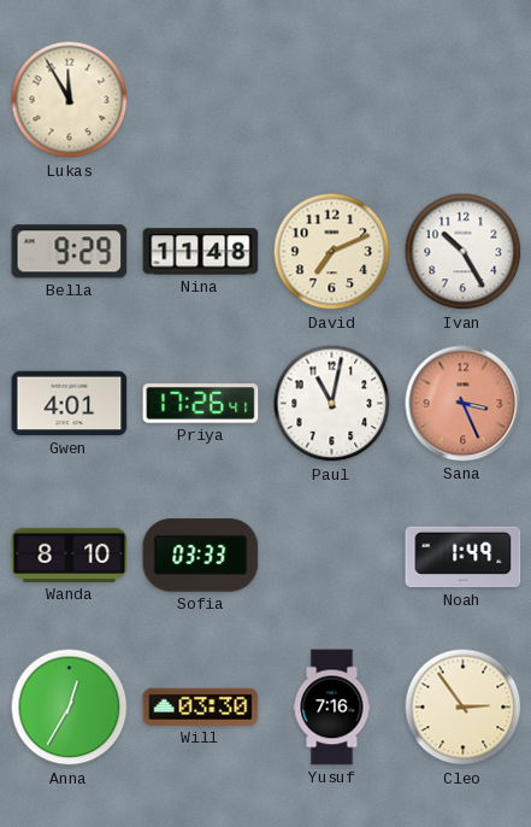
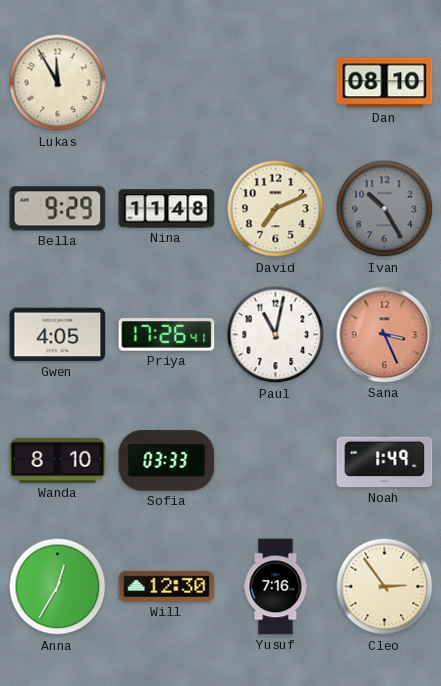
Dan: none -> 08:10
Ivan dial: white -> grey
Gwen: 4:01 -> 4:05
Will: 03:30 -> 12:30
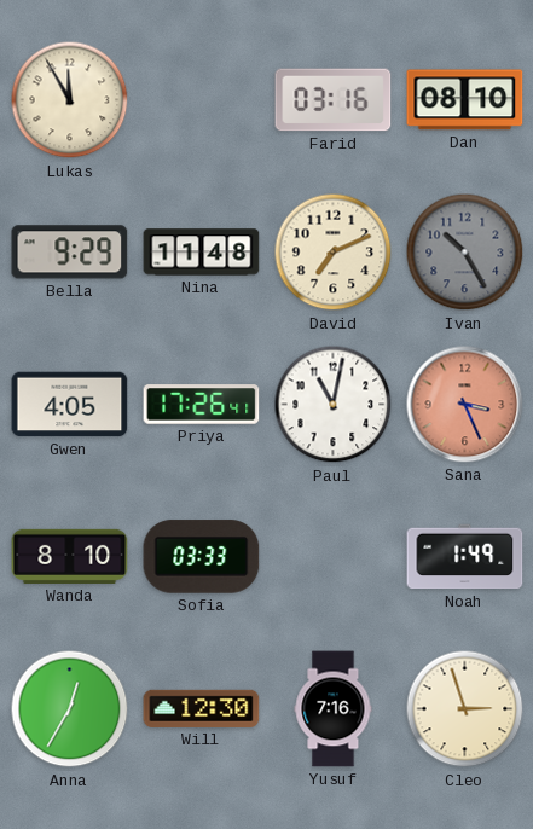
Farid: none -> 03:16
Cleo: 2:54 -> 2:57
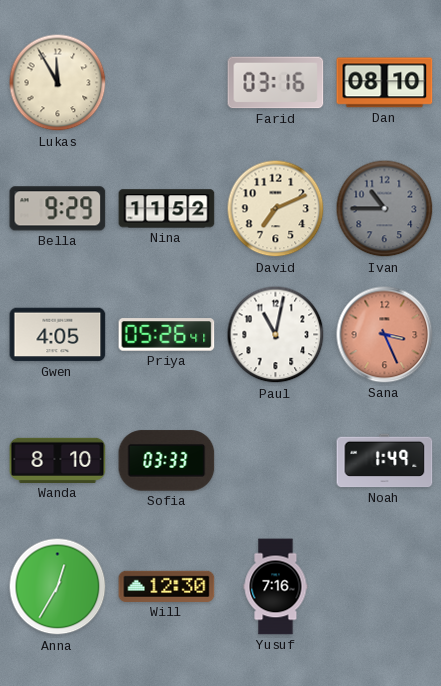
Nina: 11:48 -> 11:52
Ivan: 10:25 -> 10:45
Priya: 17:26 -> 05:26
Cleo: 2:57 -> none
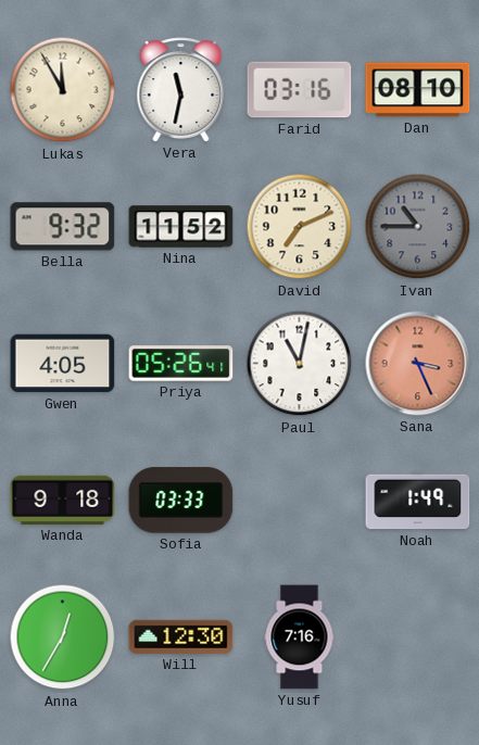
Vera: none -> 11:32
Bella: 9:29 -> 9:32
Wanda: 8:10 -> 9:18
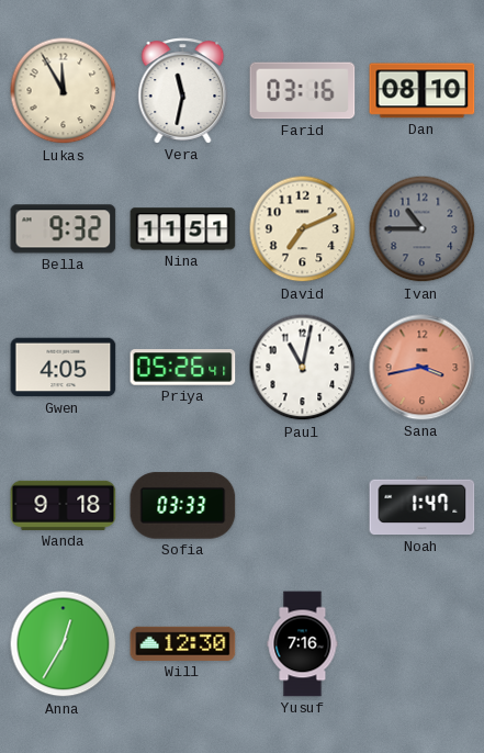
Nina: 11:52 -> 11:51
Sana: 3:26 -> 3:43
Noah: 1:49 -> 1:47
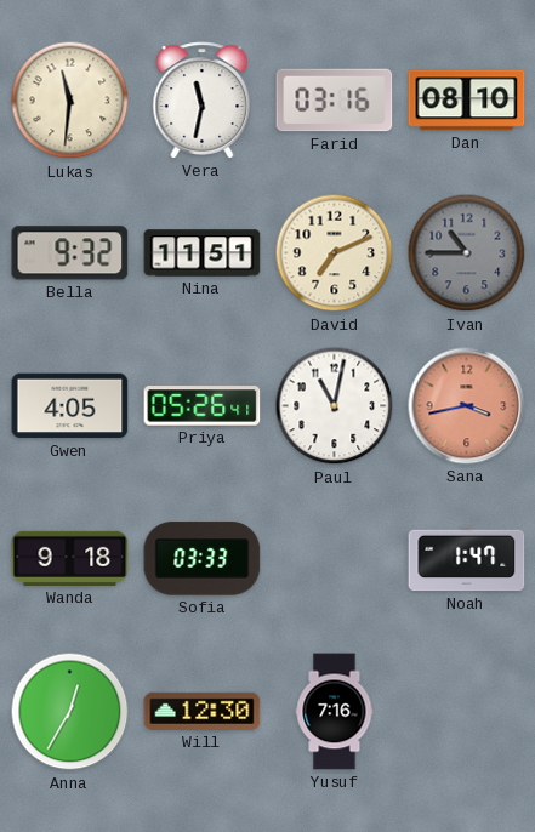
Lukas: 11:55 -> 11:31
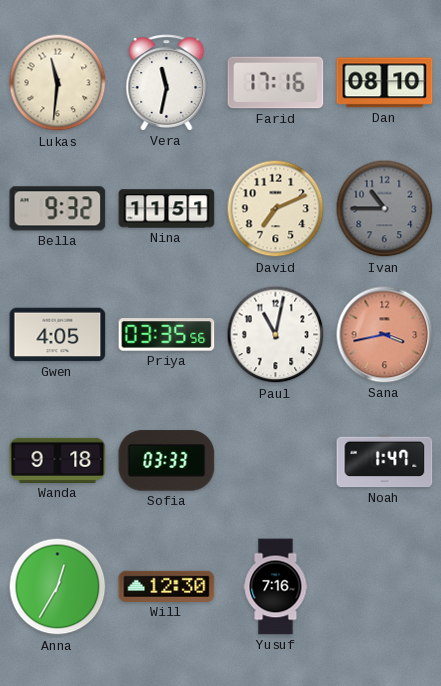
Farid: 03:16 -> 17:16
Priya: 05:26 -> 03:35
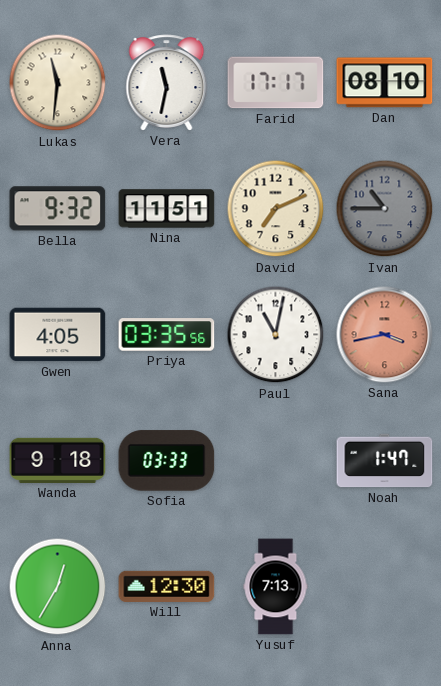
Farid: 17:16 -> 17:17
Yusuf: 7:16 -> 7:13
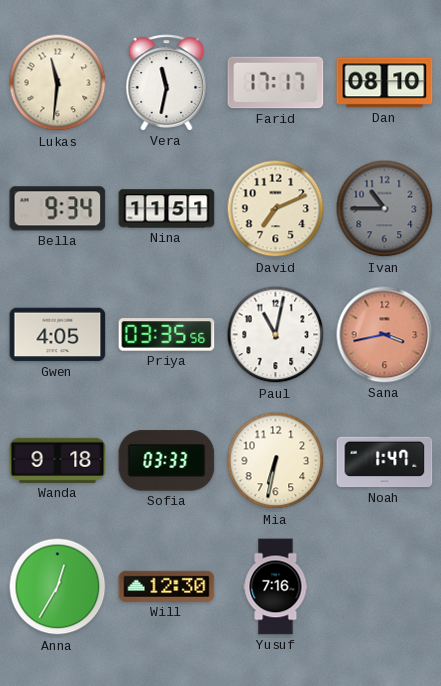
Bella: 9:32 -> 9:34
Mia: none -> 6:32
Yusuf: 7:13 -> 7:16
